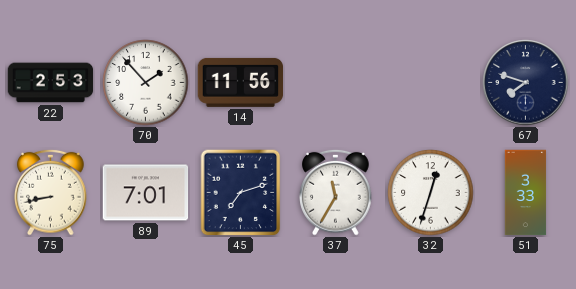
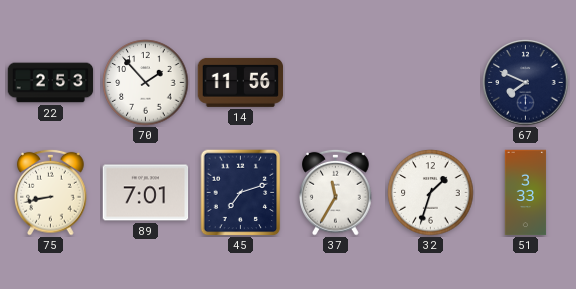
67: 7:48 -> 7:49
32: 12:33 -> 1:33
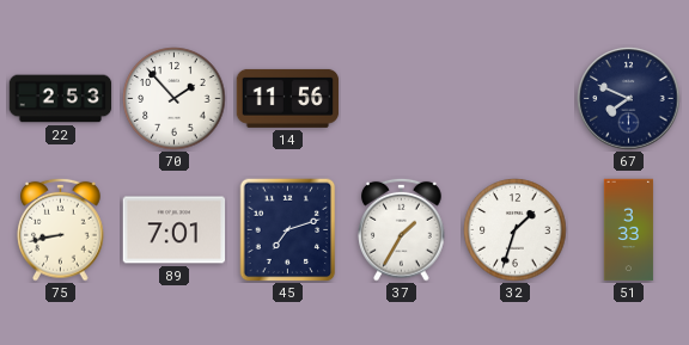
37: 11:35 -> 1:35
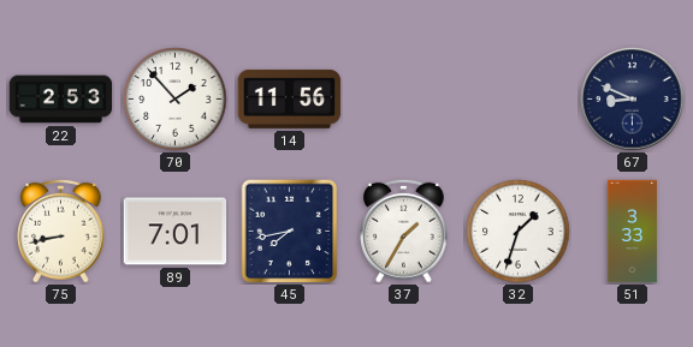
67: 7:49 -> 8:49
45: 7:12 -> 7:43
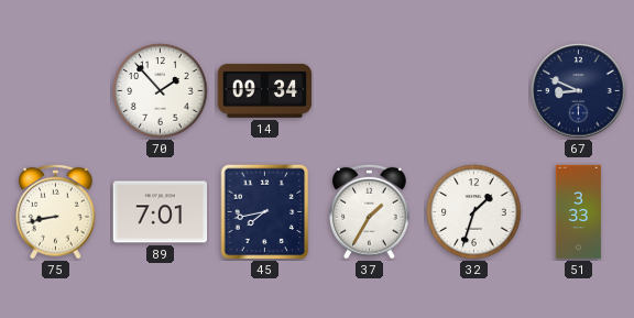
22: 2:53 -> none
14: 11:56 -> 09:34
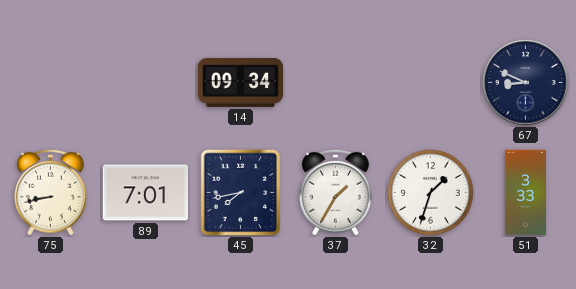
70: 1:53 -> none
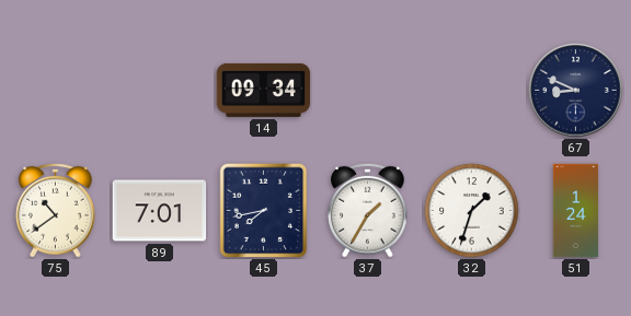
75: 8:43 -> 10:39
51: 3:33 -> 1:24
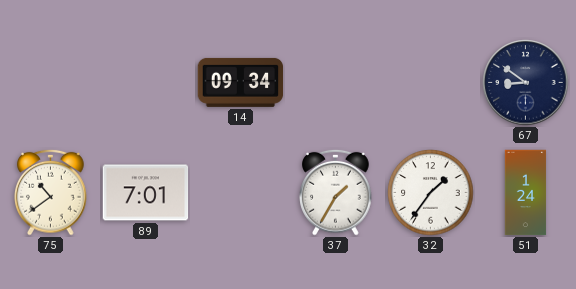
67: 8:49 -> 8:51
45: 7:43 -> none
32: 1:33 -> 1:36
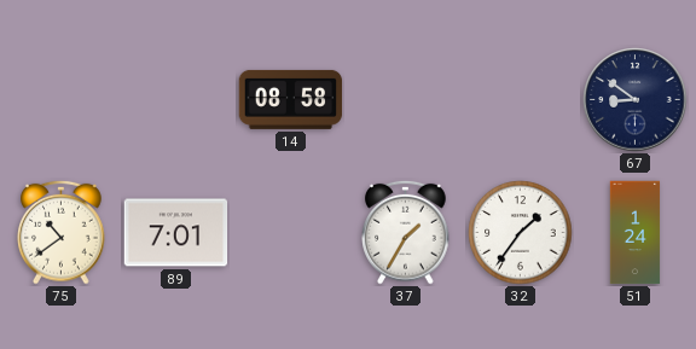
14: 09:34 -> 08:58
